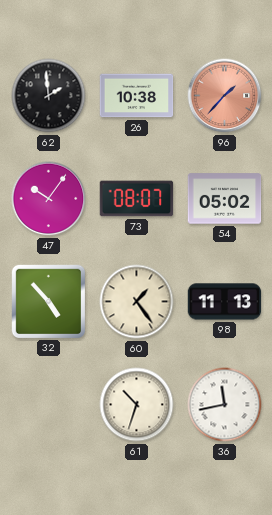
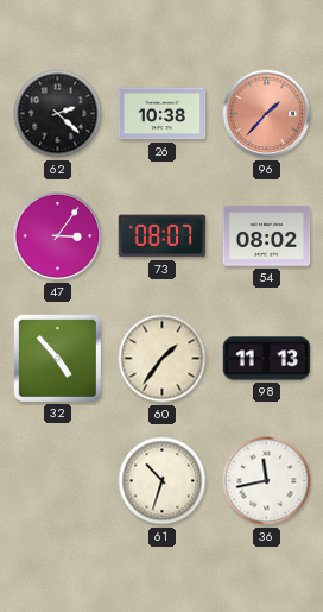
62: 1:59 -> 2:22
47: 10:06 -> 3:06
54: 05:02 -> 08:02
60: 1:24 -> 1:36
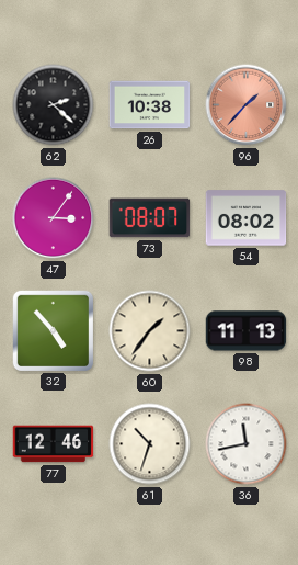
77: none -> 12:46
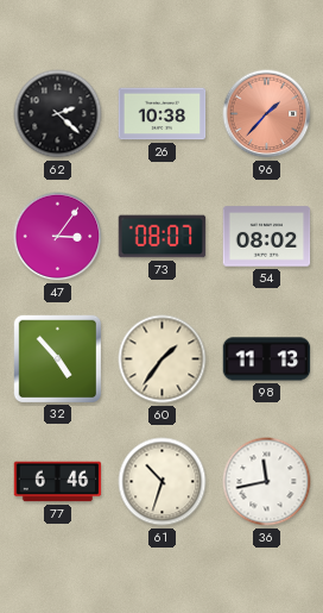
77: 12:46 -> 6:46
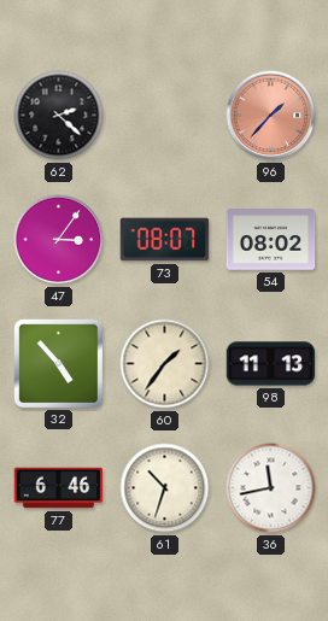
26: 10:38 -> none
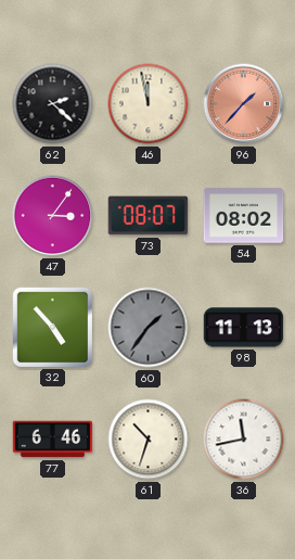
46: none -> 11:58
60 dial: cream -> grey
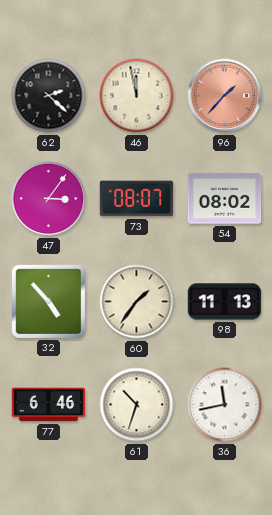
60 dial: grey -> cream
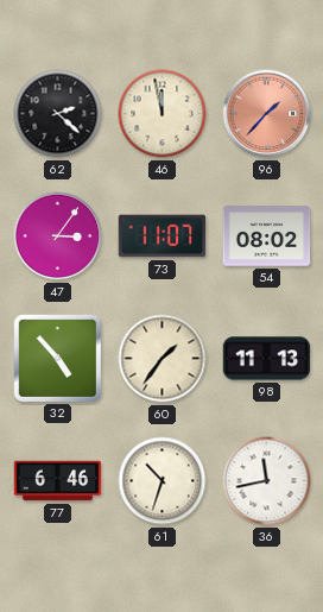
73: 08:07 -> 11:07
